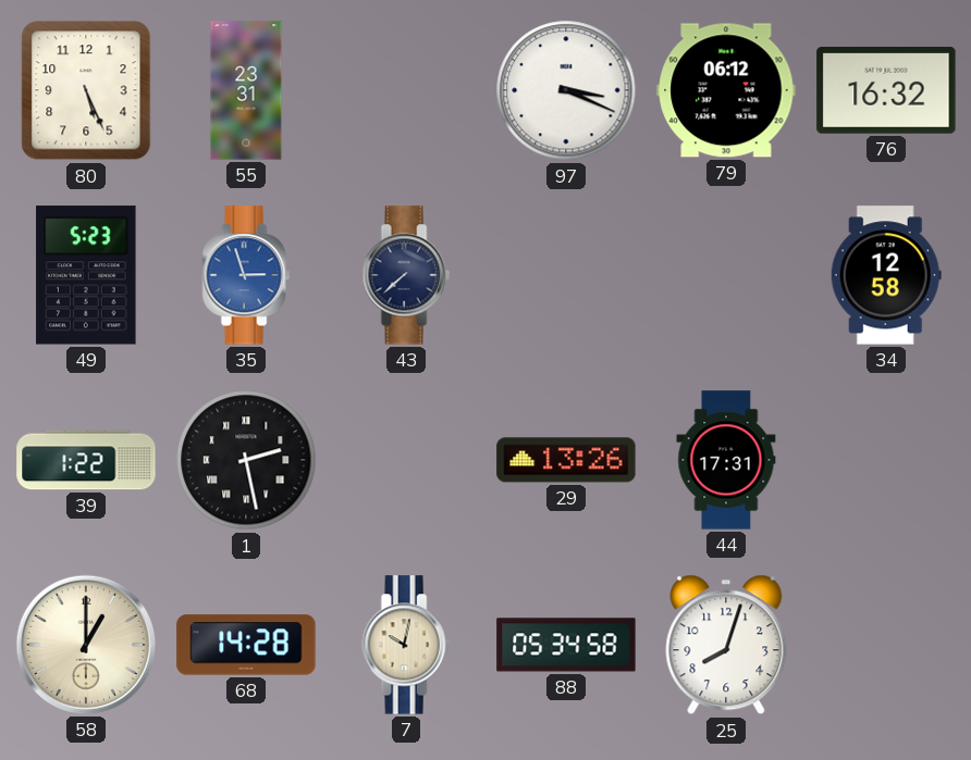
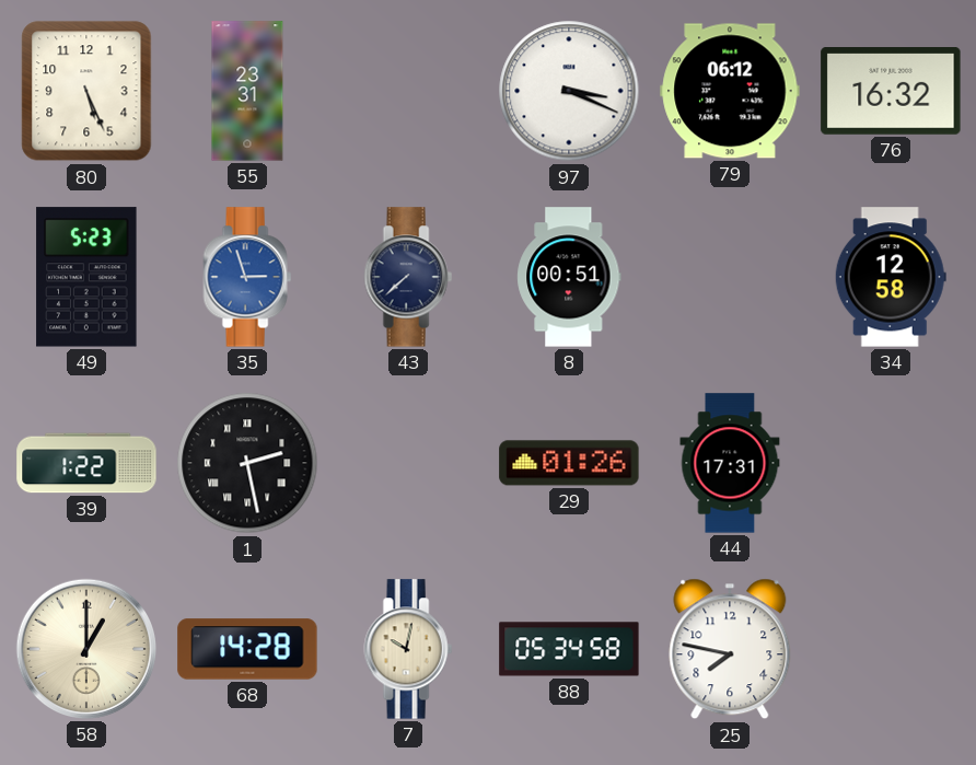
8: none -> 00:51
29: 13:26 -> 01:26
25: 8:03 -> 7:47
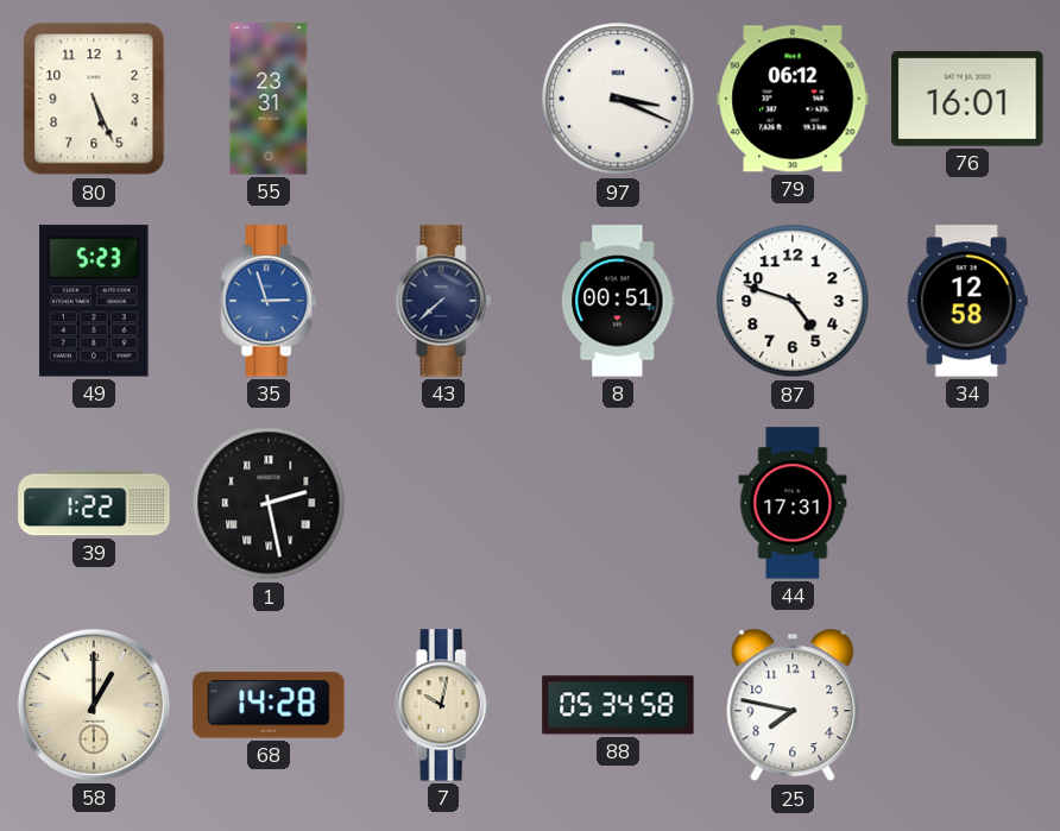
76: 16:32 -> 16:01
87: none -> 4:48
29: 01:26 -> none
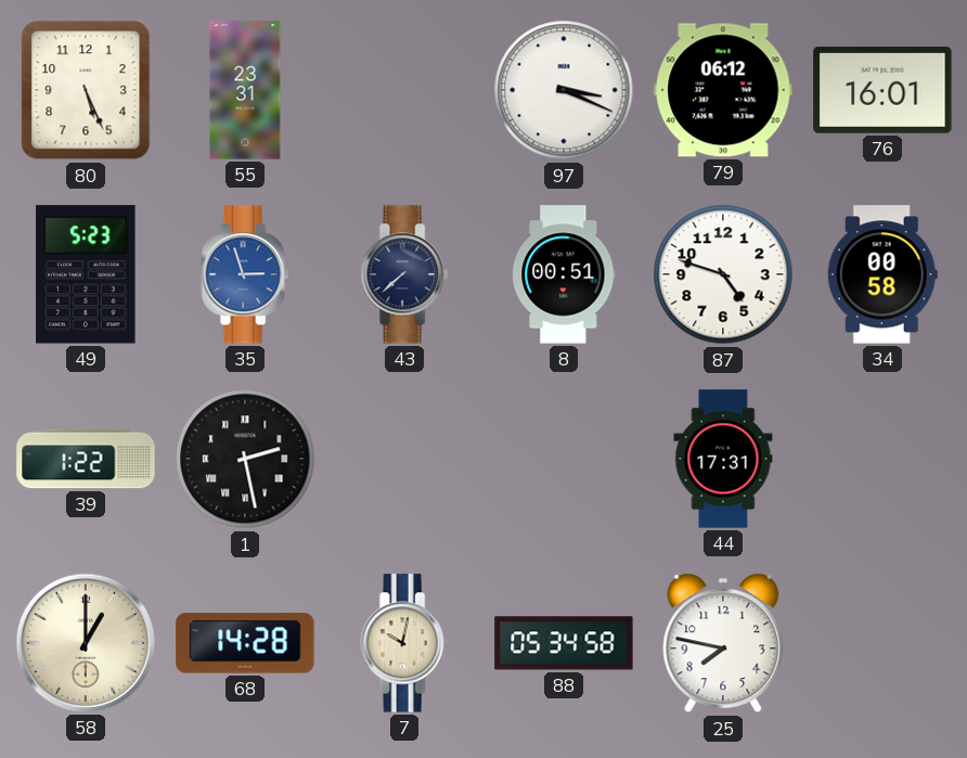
34: 12:58 -> 00:58
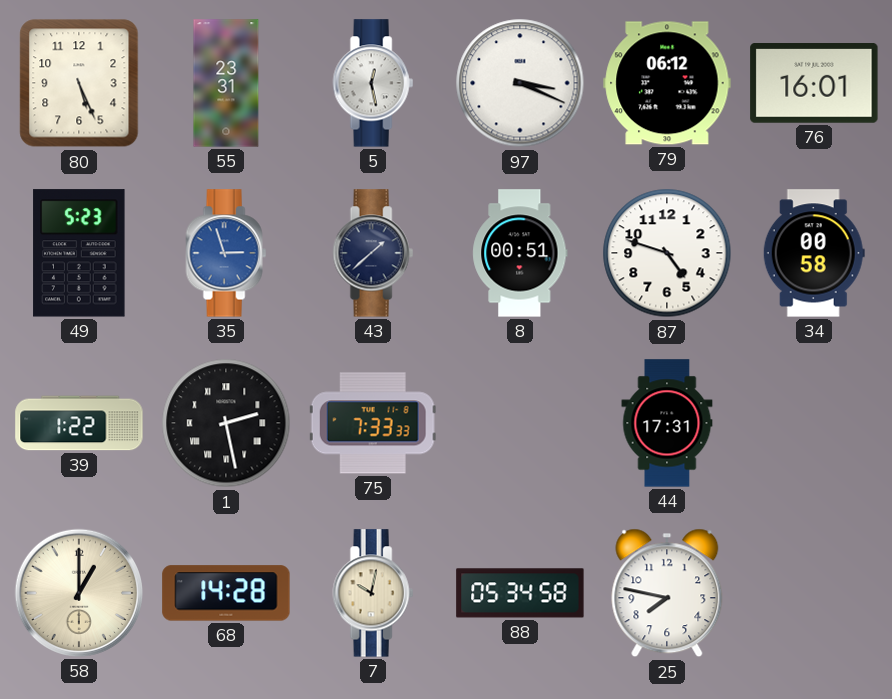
5: none -> 12:28
43: 7:38 -> 1:38
75: none -> 7:33
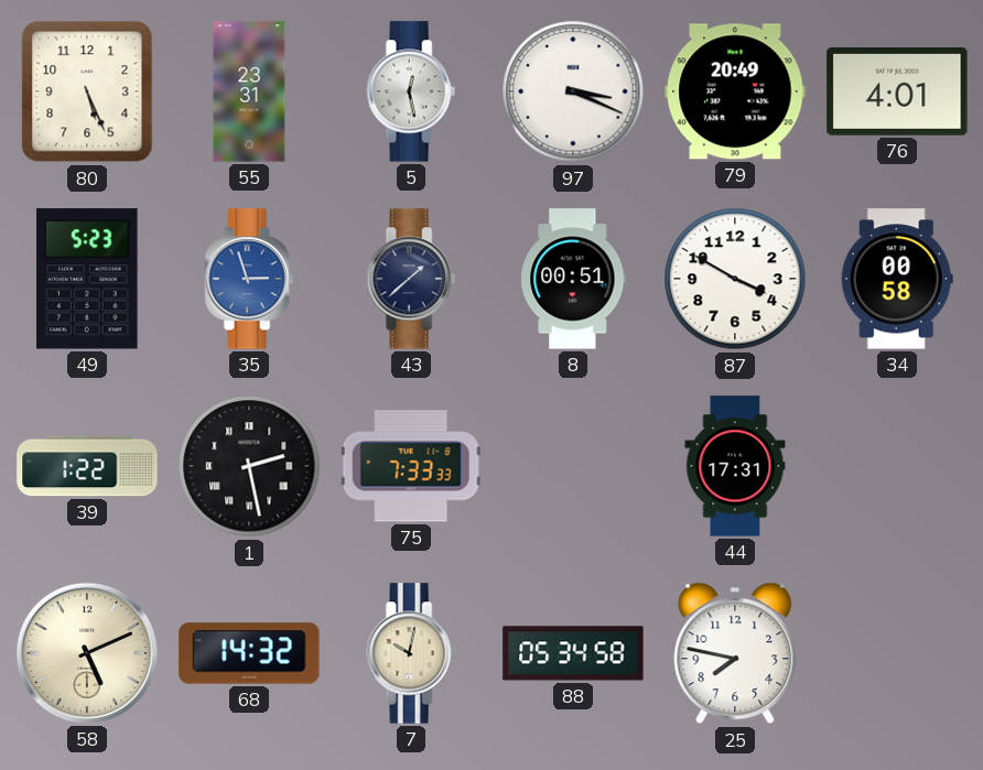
79: 06:12 -> 20:49
76: 16:01 -> 4:01
87: 4:48 -> 3:50
58: 1:00 -> 5:11
68: 14:28 -> 14:32
